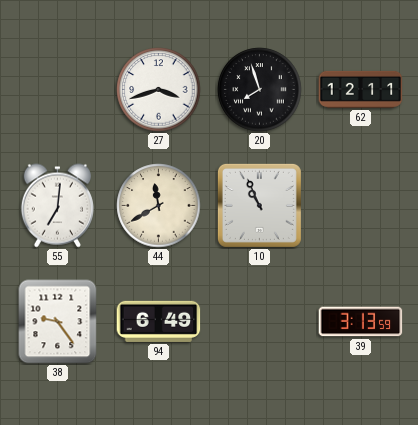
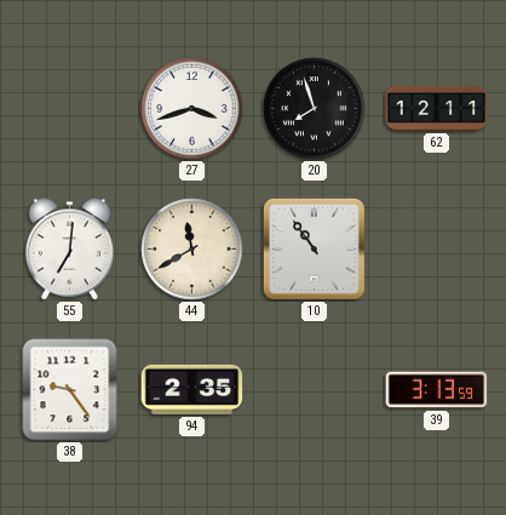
10: 10:56 -> 10:54
94: 6:49 -> 2:35
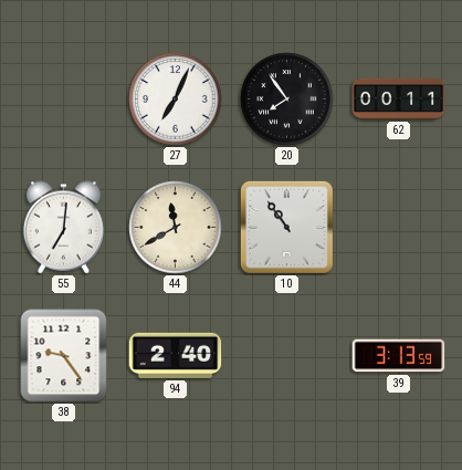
27: 3:42 -> 7:04
20: 7:57 -> 7:54
62: 12:11 -> 00:11
94: 2:35 -> 2:40
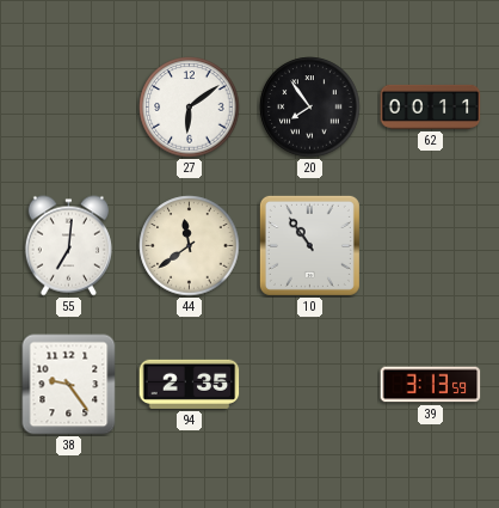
27: 7:04 -> 6:09
44: 11:40 -> 11:39
94: 2:40 -> 2:35
